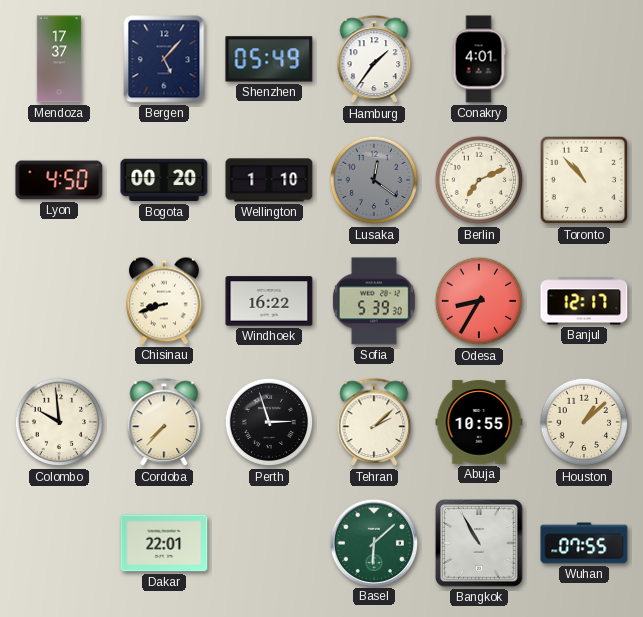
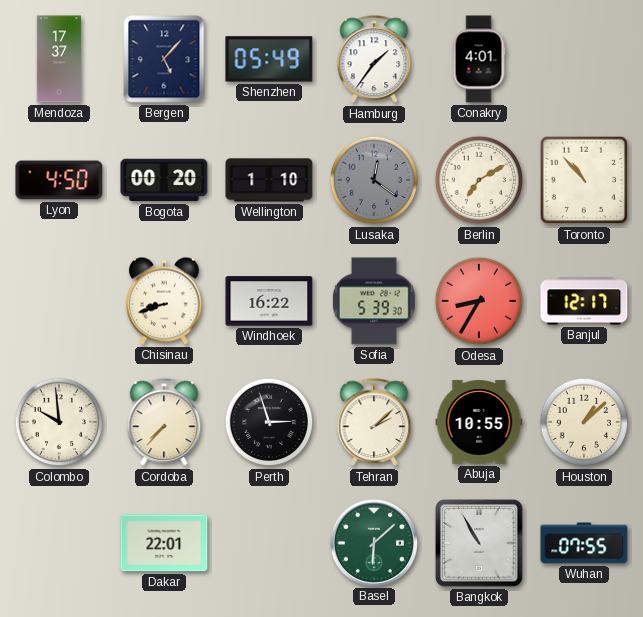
Berlin: 7:11 -> 7:10
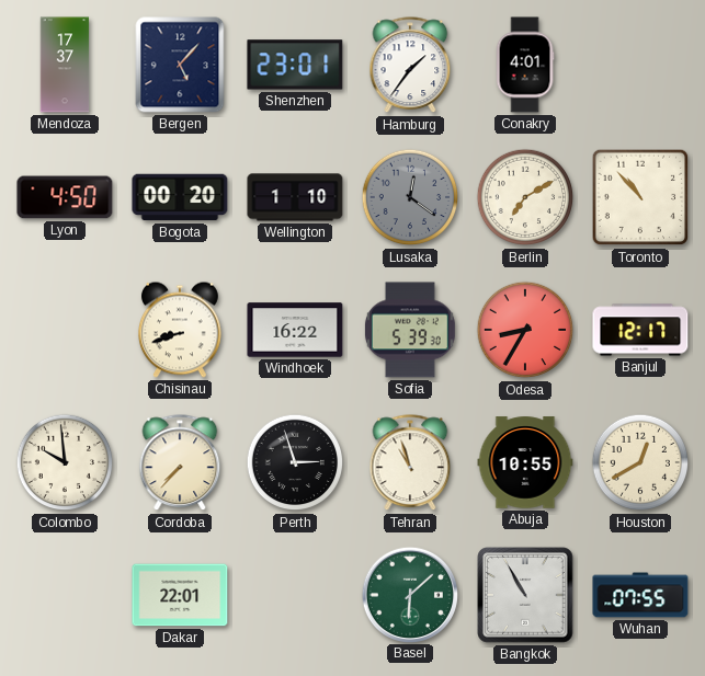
Shenzhen: 05:49 -> 23:01
Tehran: 2:08 -> 10:57
Houston: 1:08 -> 12:40
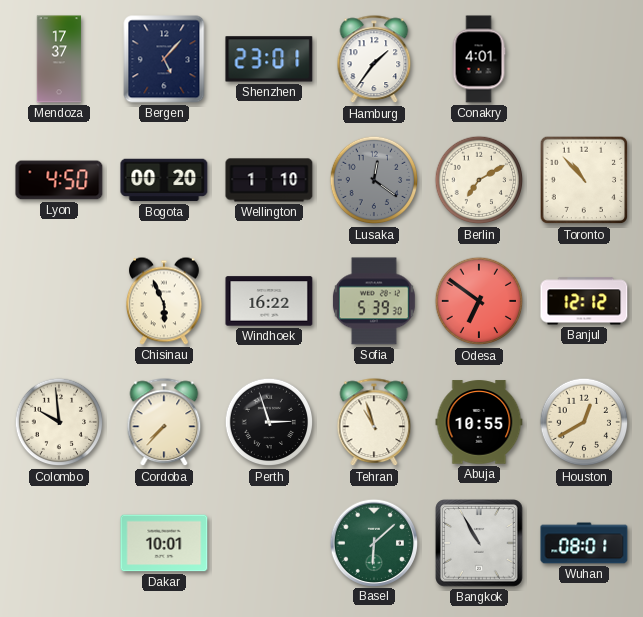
Chisinau: 8:42 -> 5:56
Odesa: 8:35 -> 6:51
Banjul: 12:17 -> 12:12
Dakar: 22:01 -> 10:01
Wuhan: 07:55 -> 08:01
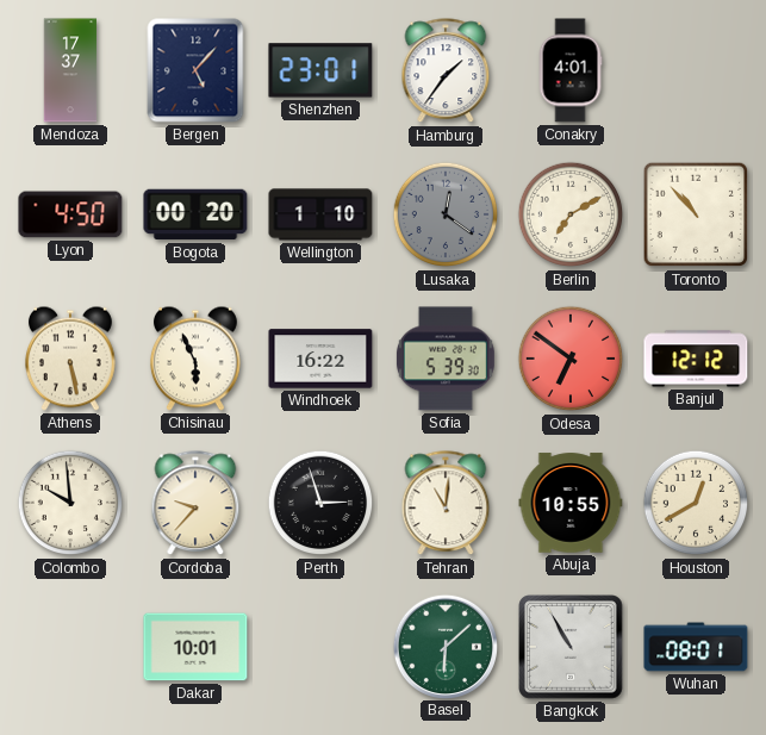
Athens: none -> 5:28
Cordoba: 7:37 -> 9:37
Tehran: 10:57 -> 11:01
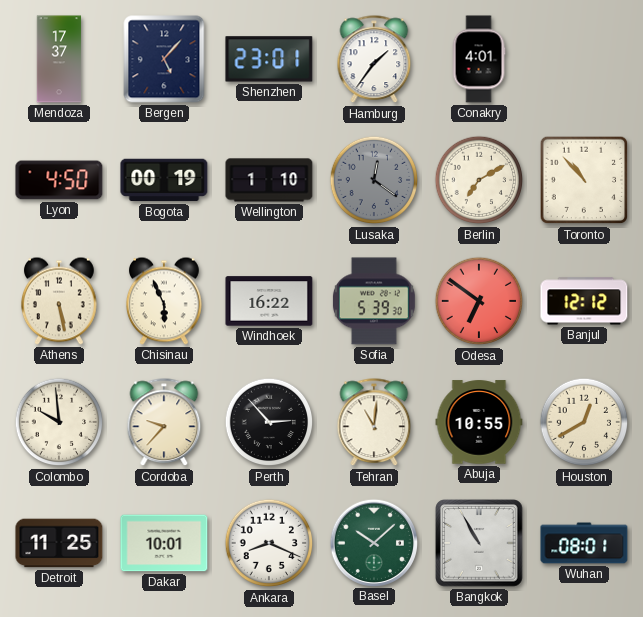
Bogota: 00:20 -> 00:19
Perth: 2:57 -> 2:53
Detroit: none -> 11:25
Ankara: none -> 8:19
Basel: 6:08 -> 10:08
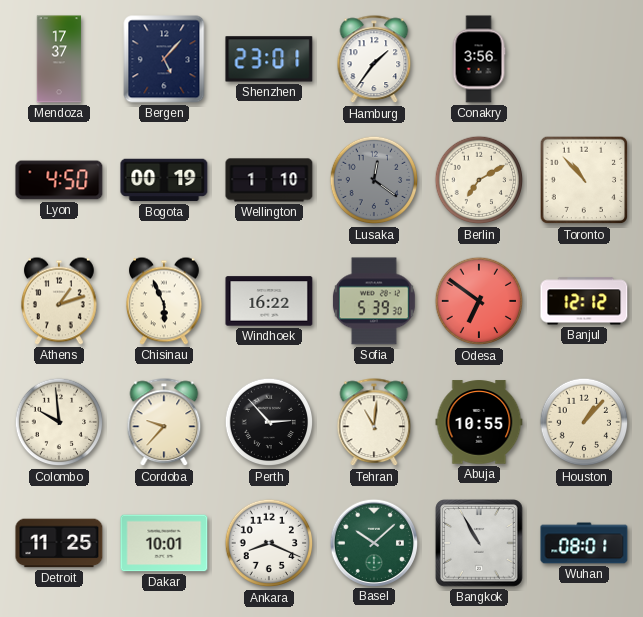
Conakry: 4:01 -> 3:56
Athens: 5:28 -> 1:12
Houston: 12:40 -> 1:07
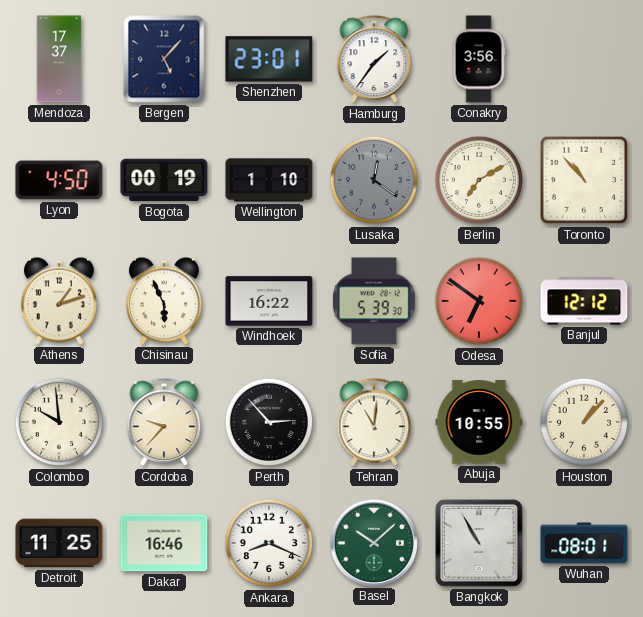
Dakar: 10:01 -> 16:46
